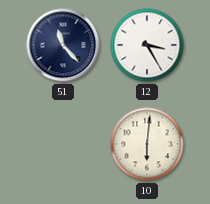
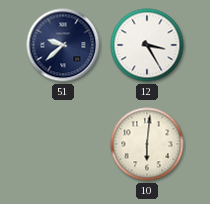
51: 11:23 -> 9:38
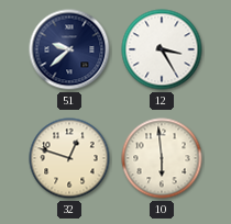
32: none -> 12:48
10: 6:01 -> 5:59
